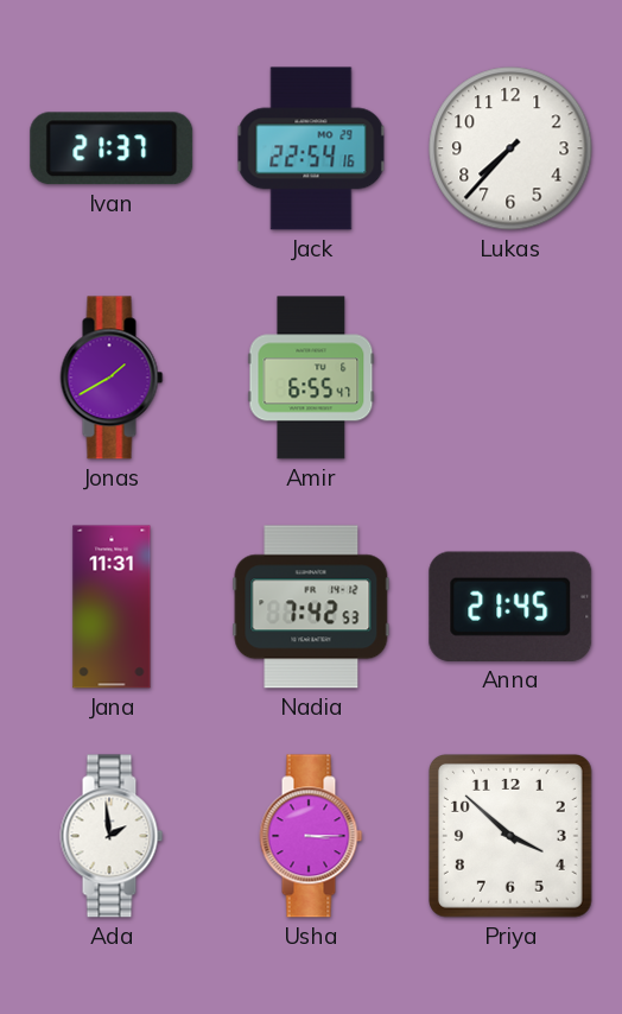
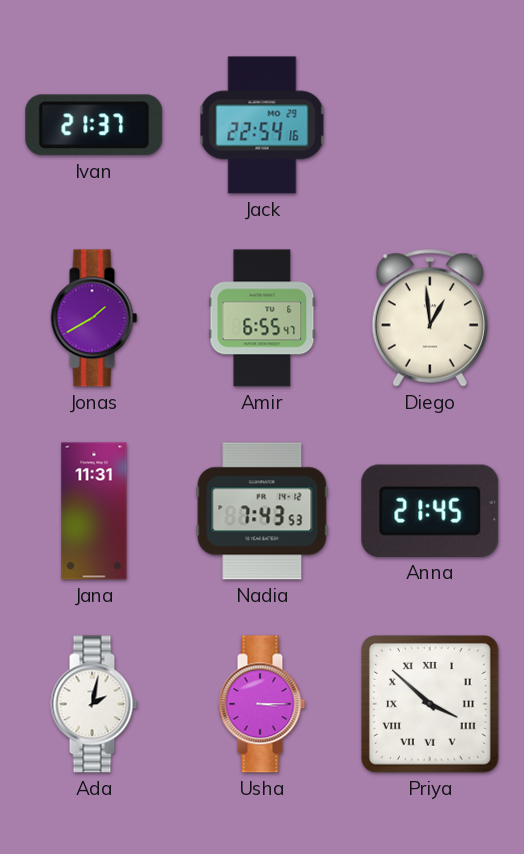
Lukas: 7:37 -> none
Diego: none -> 12:59
Nadia: 7:42 -> 7:43
Ada: 1:59 -> 2:02
Priya numerals: Arabic -> Roman
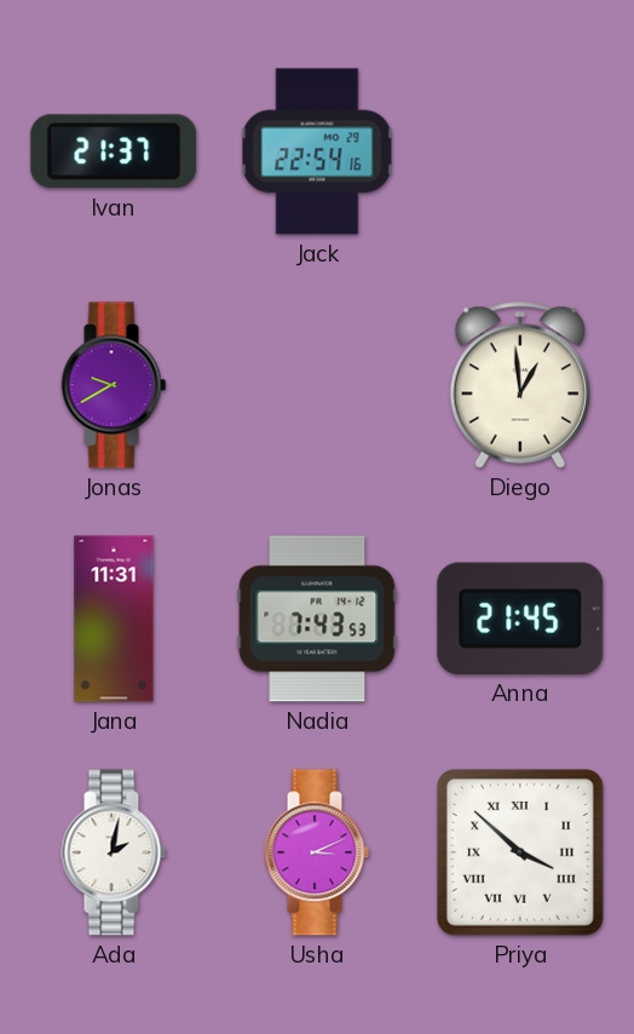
Jonas: 1:40 -> 9:40
Amir: 6:55 -> none
Usha: 3:15 -> 3:11
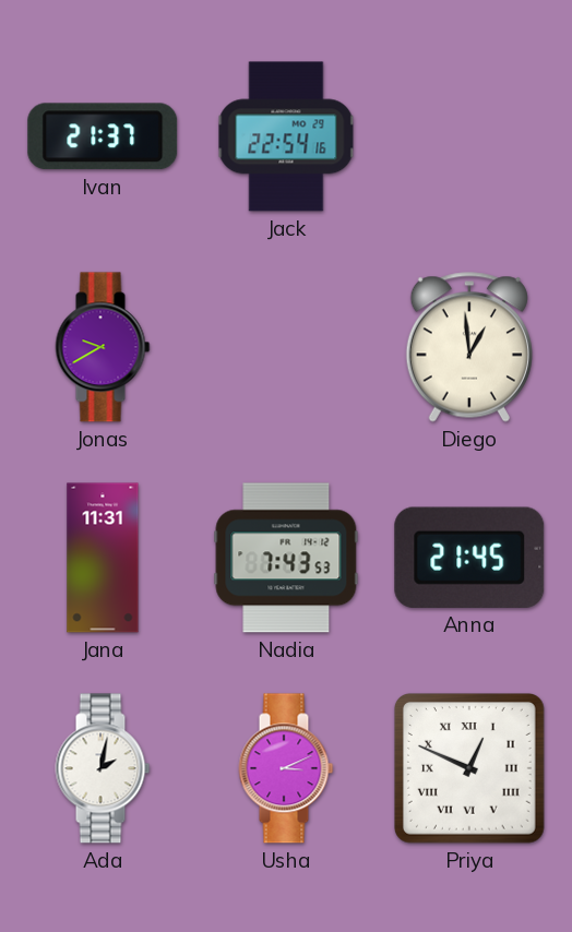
Priya: 3:52 -> 12:49
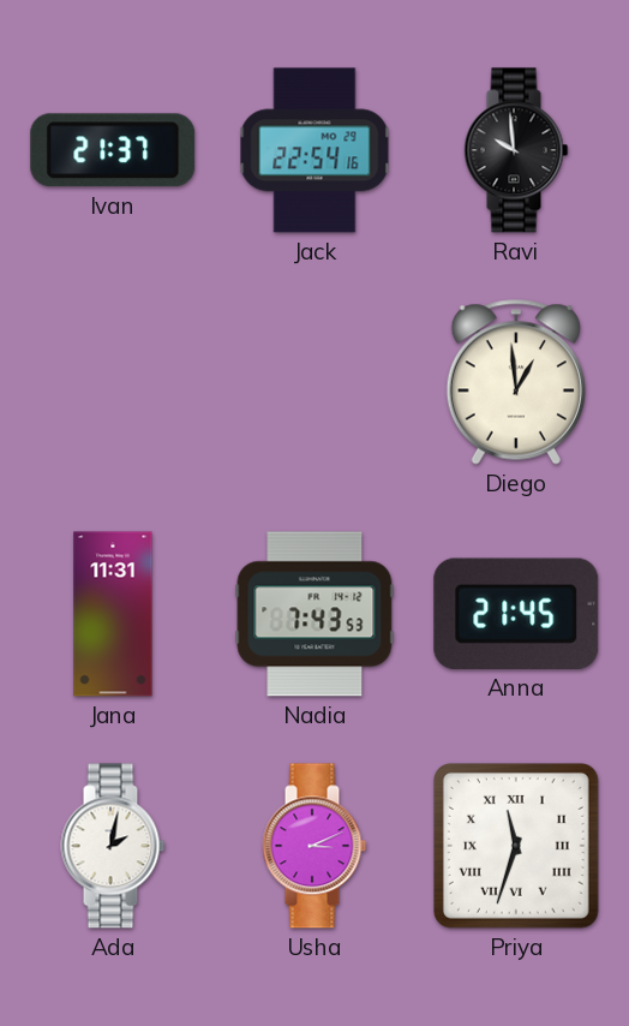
Ravi: none -> 9:59
Jonas: 9:40 -> none
Priya: 12:49 -> 11:33
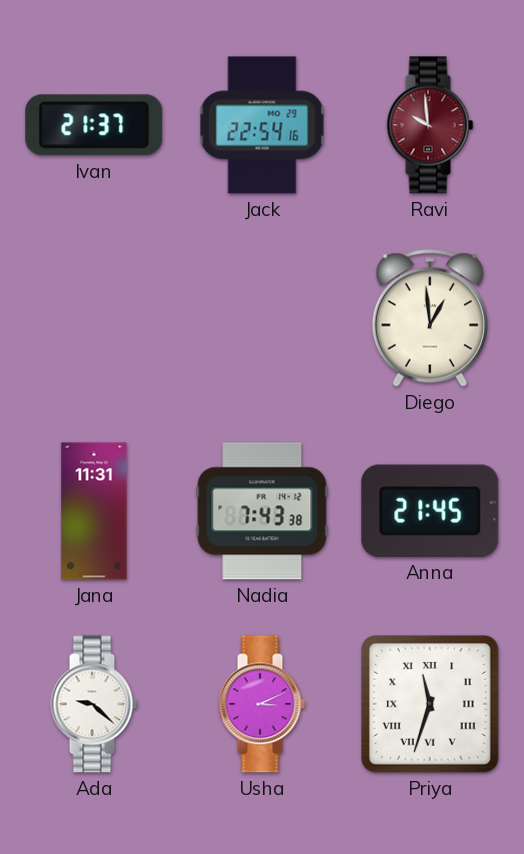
Ravi dial: black -> burgundy
Nadia: 7:43:53 -> 7:43:38
Ada: 2:02 -> 9:22
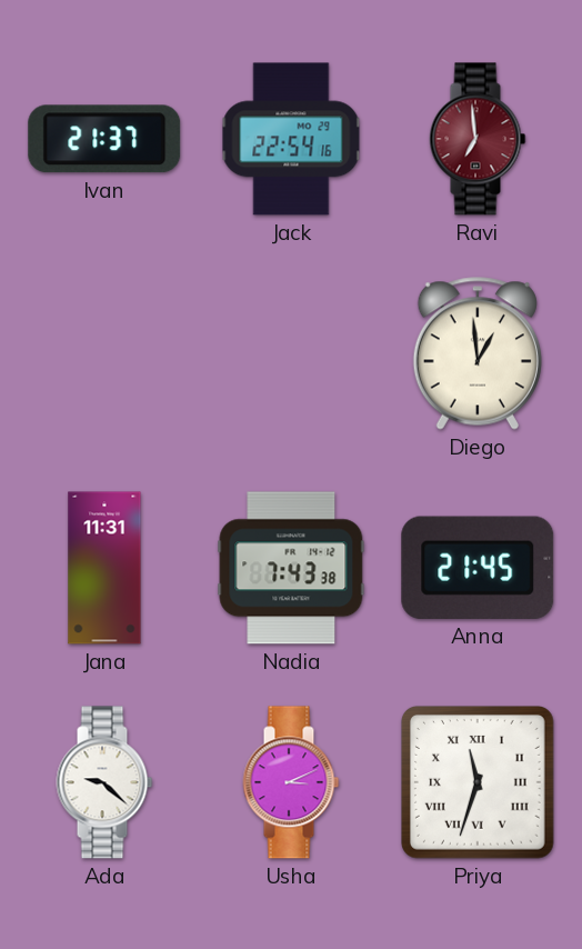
Ravi: 9:59 -> 6:59
